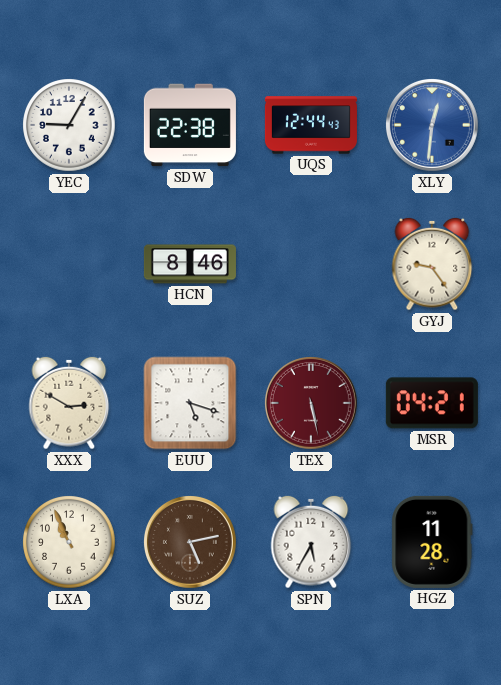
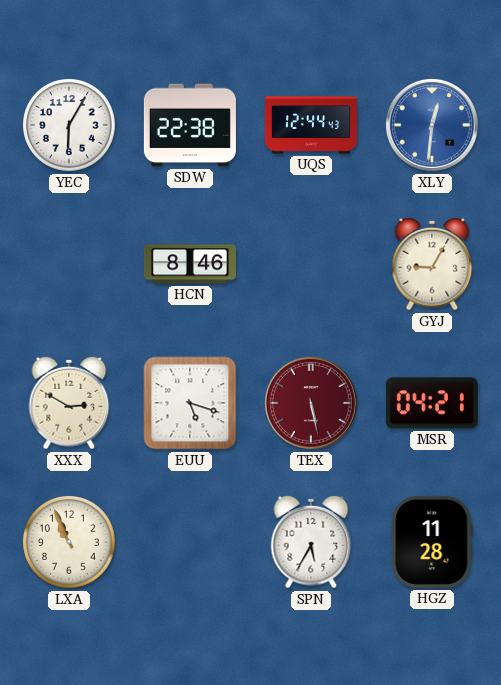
YEC: 9:05 -> 6:05
GYJ: 9:24 -> 9:05
SUZ: 5:13 -> none
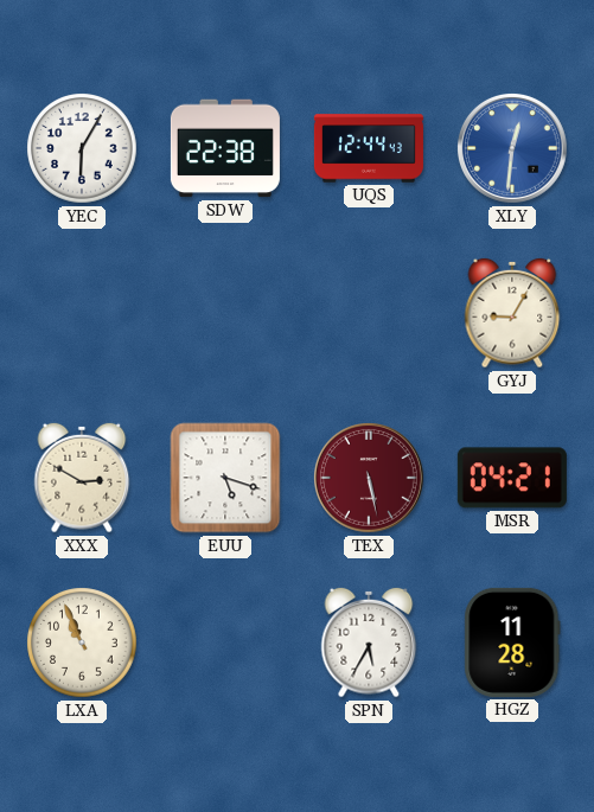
HCN: 8:46 -> none
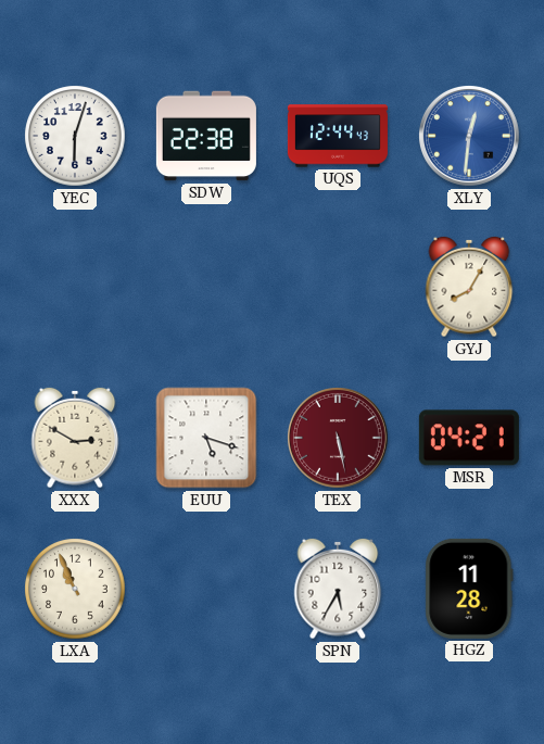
YEC: 6:05 -> 6:03
GYJ: 9:05 -> 8:05
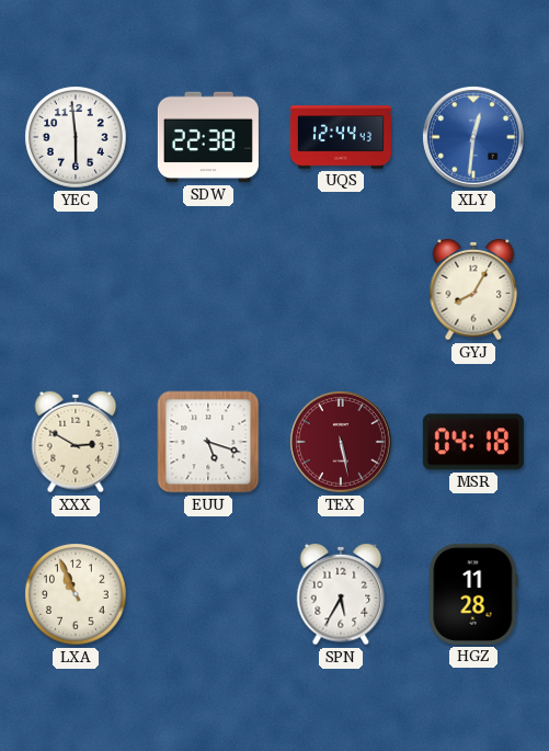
YEC: 6:03 -> 5:59
MSR: 04:21 -> 04:18
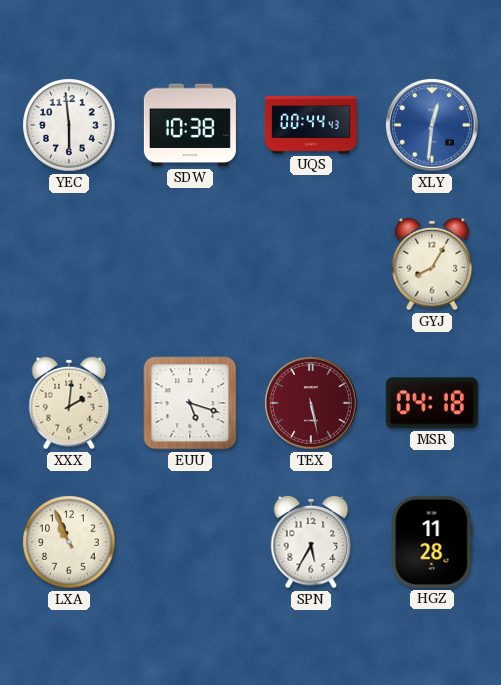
SDW: 22:38 -> 10:38
UQS: 12:44 -> 00:44
XXX: 2:50 -> 2:01
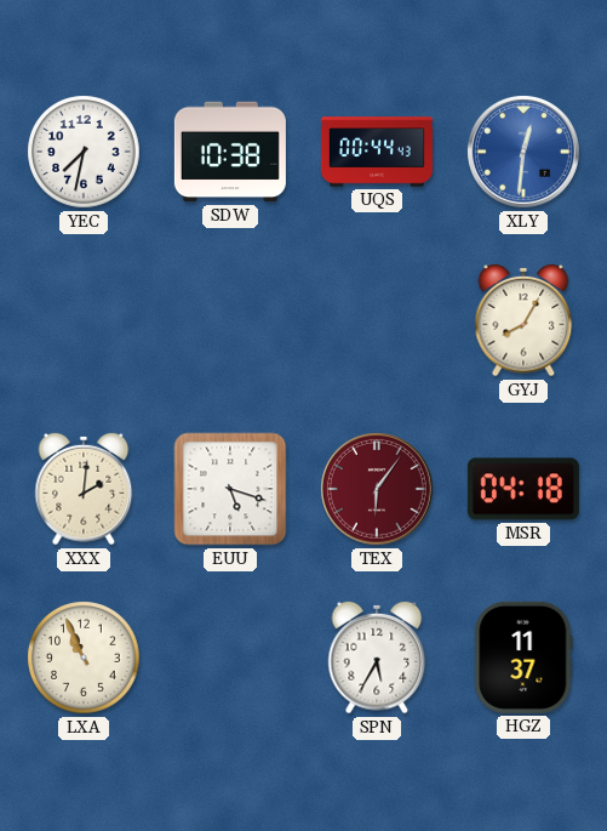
YEC: 5:59 -> 7:32
TEX: 5:28 -> 6:06
HGZ: 11:28 -> 11:37
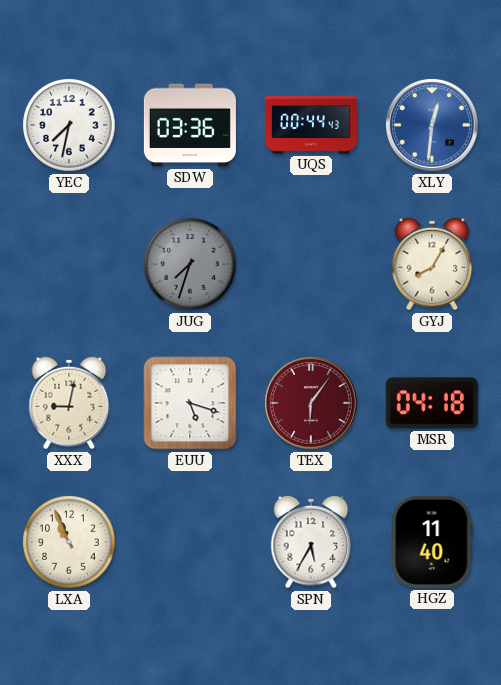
SDW: 10:38 -> 03:36
JUG: none -> 7:33
XXX: 2:01 -> 9:02
HGZ: 11:37 -> 11:40
